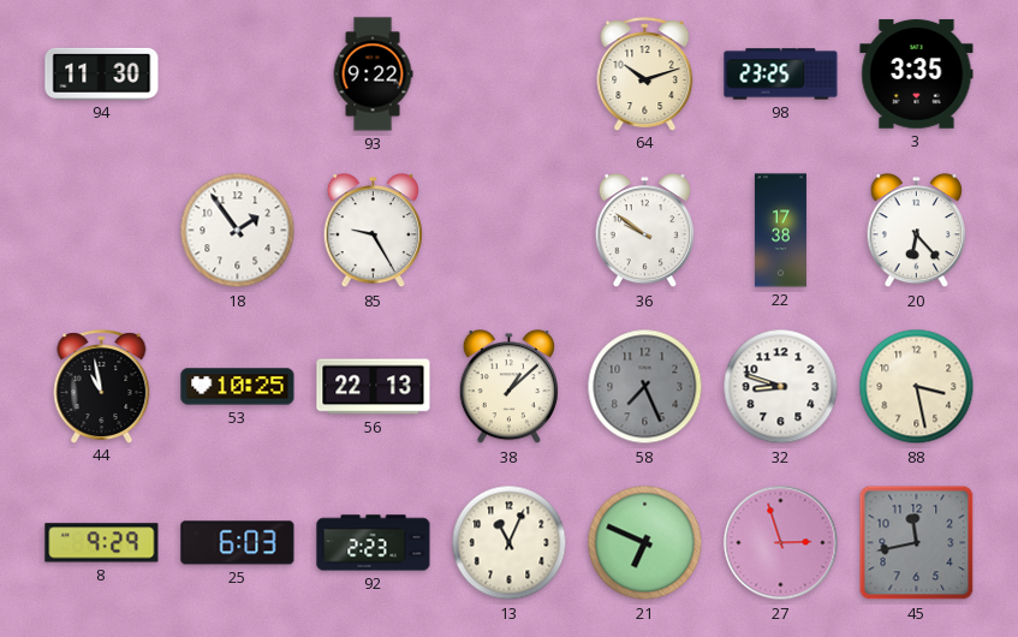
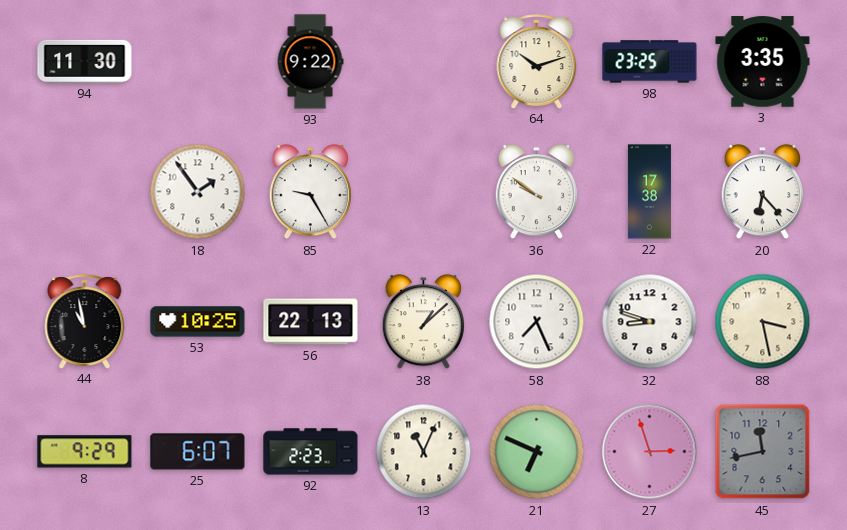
58 dial: grey -> white
25: 6:03 -> 6:07
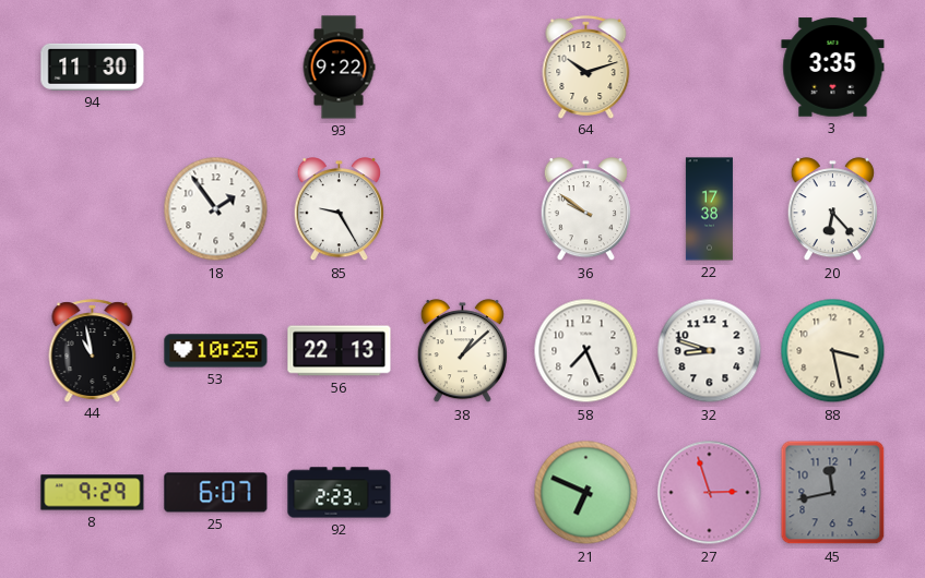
98: 23:25 -> none
13: 11:04 -> none
